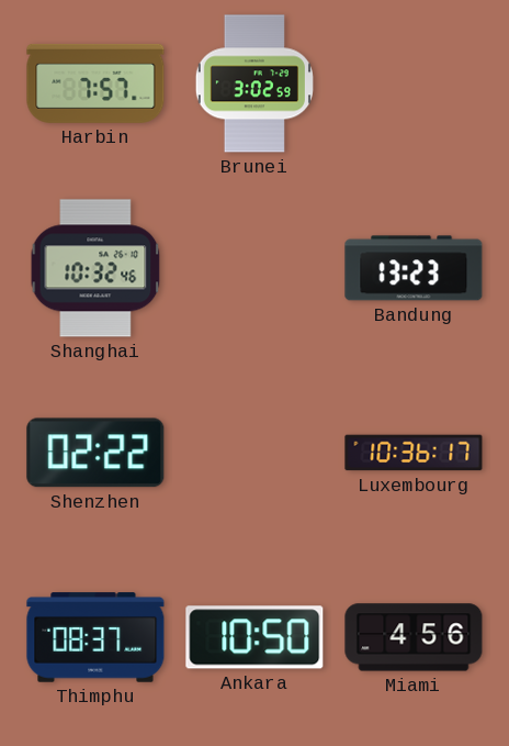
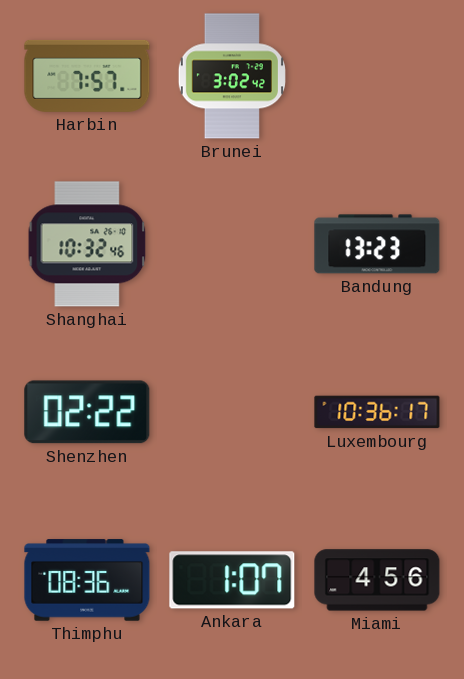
Brunei: 3:02:59 -> 3:02:42
Thimphu: 08:37 -> 08:36
Ankara: 10:50 -> 1:07
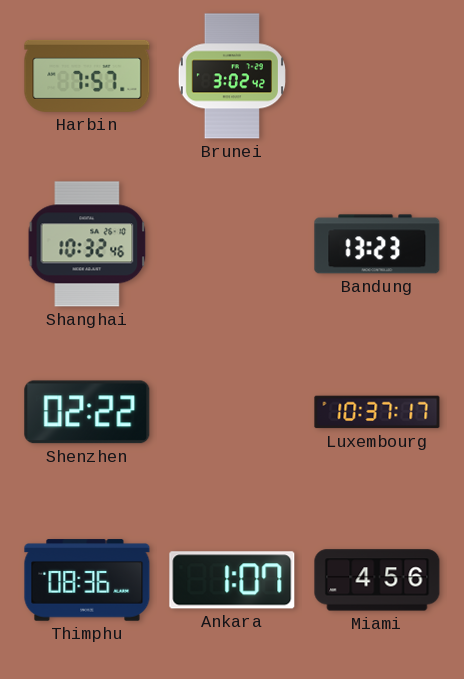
Luxembourg: 10:36 -> 10:37
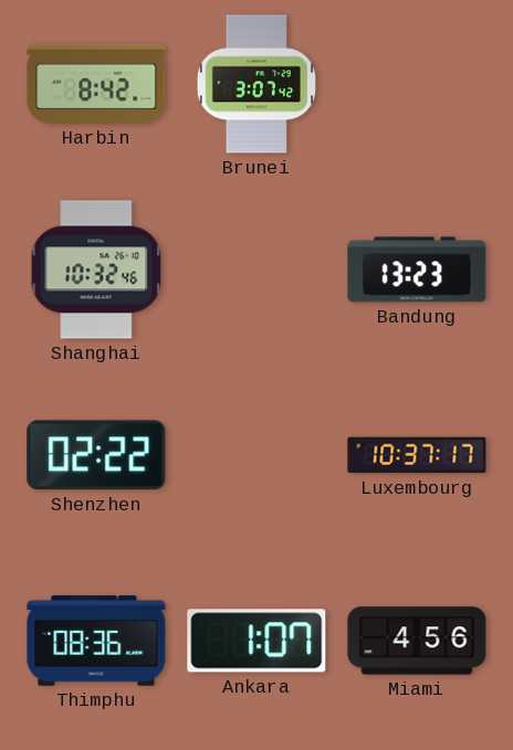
Harbin: 7:57 -> 8:42
Brunei: 3:02 -> 3:07
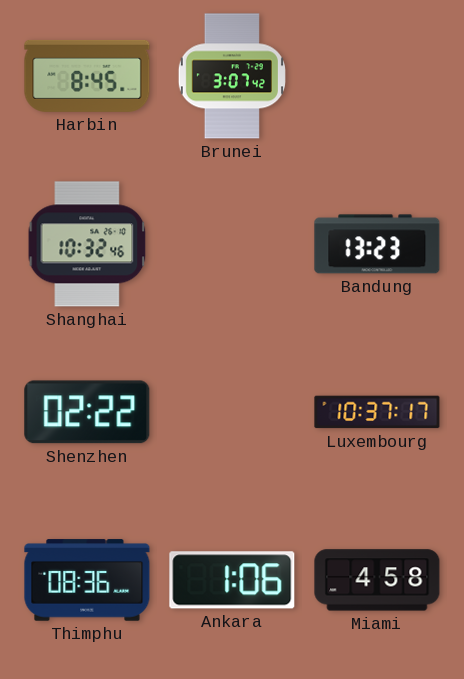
Harbin: 8:42 -> 8:45
Ankara: 1:07 -> 1:06
Miami: 4:56 -> 4:58
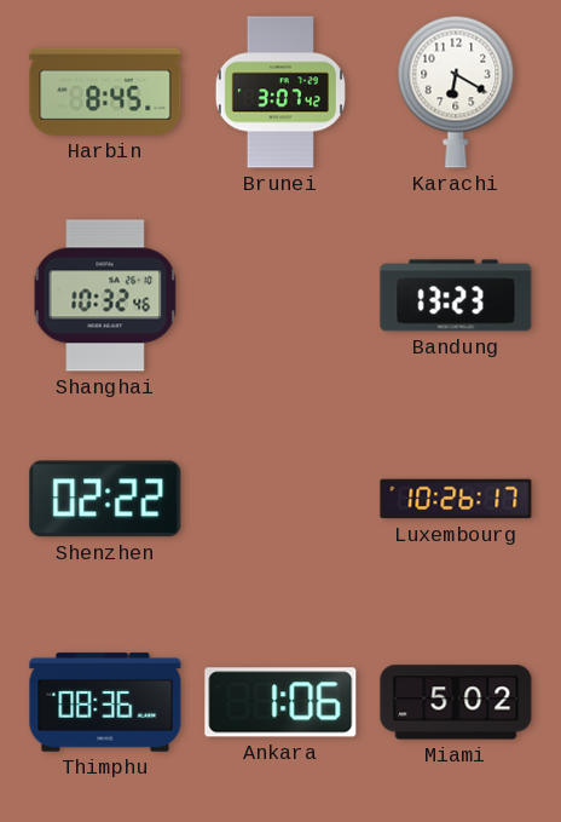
Karachi: none -> 6:20
Luxembourg: 10:37 -> 10:26
Miami: 4:58 -> 5:02
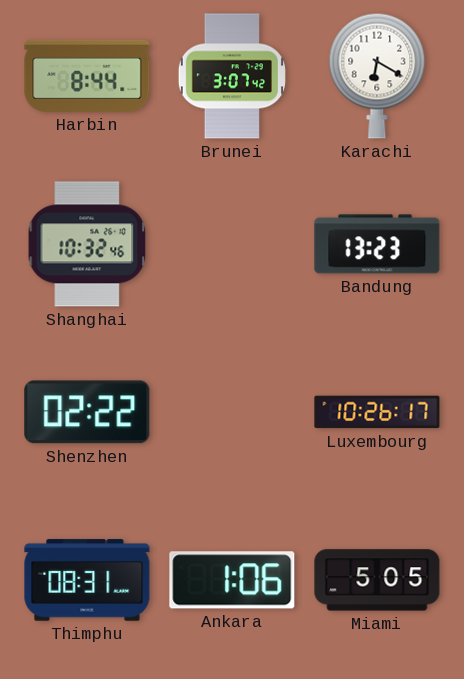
Harbin: 8:45 -> 8:44
Thimphu: 08:36 -> 08:31
Miami: 5:02 -> 5:05
